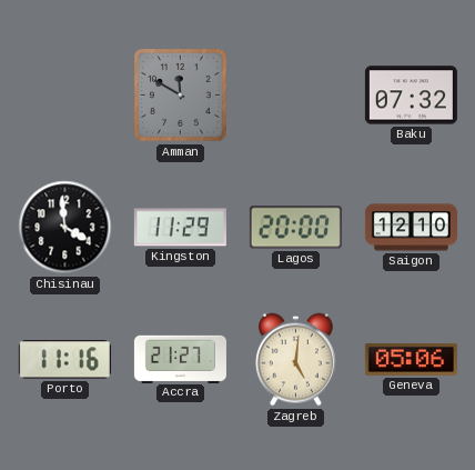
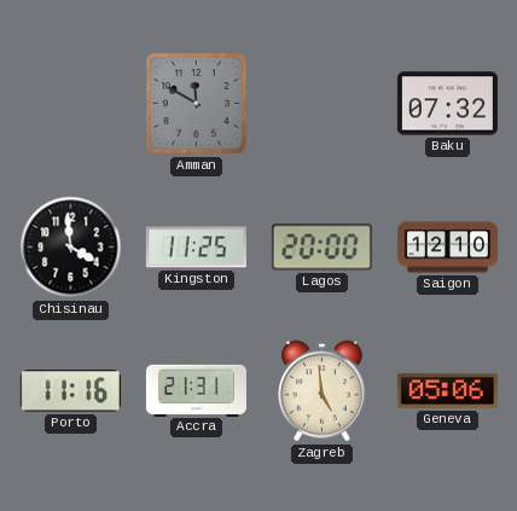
Kingston: 11:29 -> 11:25
Accra: 21:27 -> 21:31
Zagreb: 5:01 -> 4:59
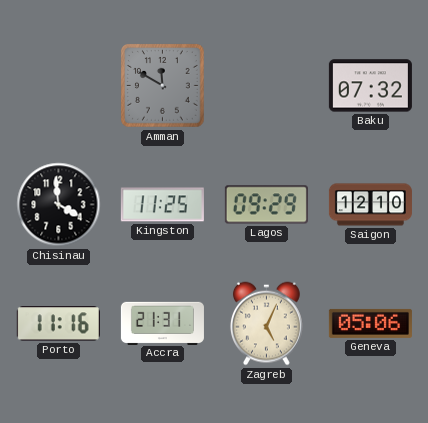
Lagos: 20:00 -> 09:29
Zagreb: 4:59 -> 5:04
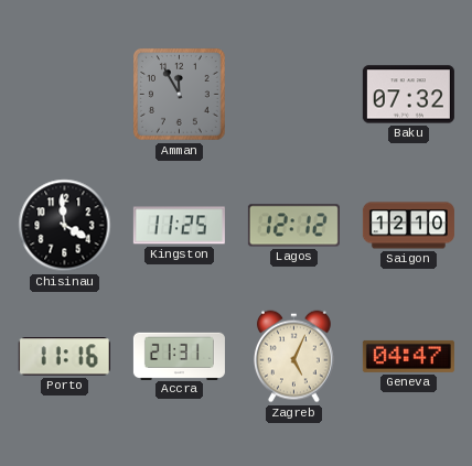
Amman: 11:50 -> 11:55
Lagos: 09:29 -> 12:12
Geneva: 05:06 -> 04:47
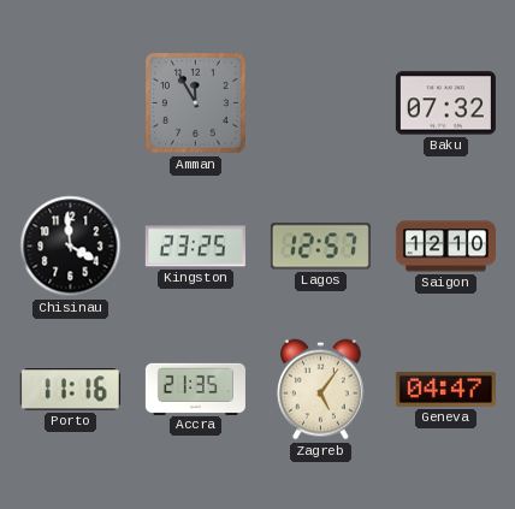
Kingston: 11:25 -> 23:25
Lagos: 12:12 -> 12:57
Accra: 21:31 -> 21:35
Zagreb: 5:04 -> 5:06
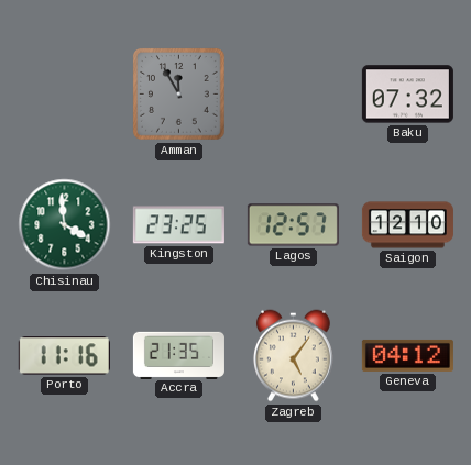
Chisinau dial: black -> green
Geneva: 04:47 -> 04:12
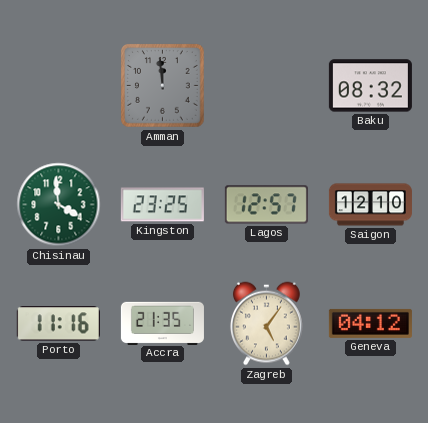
Amman: 11:55 -> 11:59
Baku: 07:32 -> 08:32
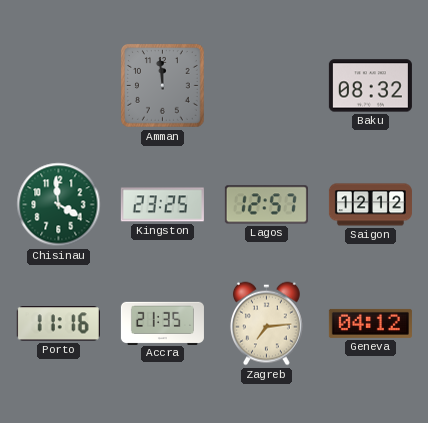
Saigon: 12:10 -> 12:12
Zagreb: 5:06 -> 7:14
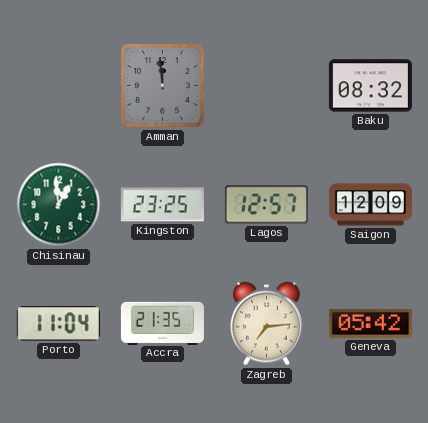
Chisinau: 3:59 -> 12:59
Saigon: 12:12 -> 12:09
Porto: 11:16 -> 11:04
Geneva: 04:12 -> 05:42
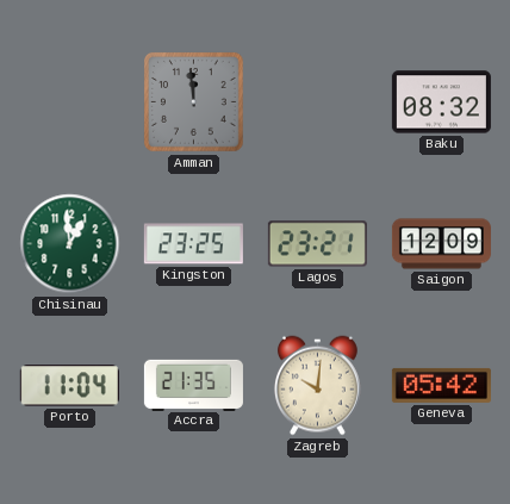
Lagos: 12:57 -> 23:21
Zagreb: 7:14 -> 10:01
